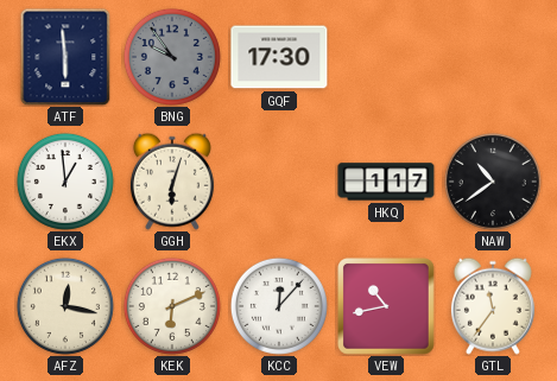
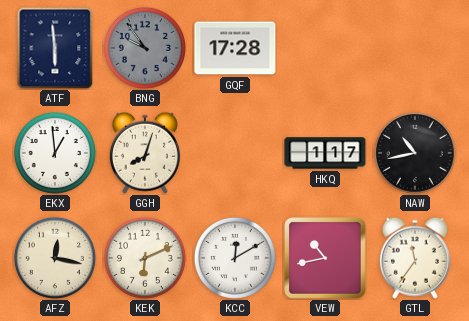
GQF: 17:30 -> 17:28
GGH: 6:03 -> 8:03
NAW: 10:39 -> 10:43
KCC: 12:07 -> 12:10
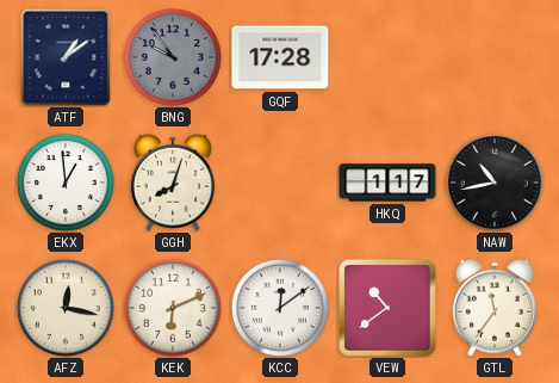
ATF: 5:59 -> 1:09
KCC: 12:10 -> 12:09
VEW: 10:43 -> 10:39
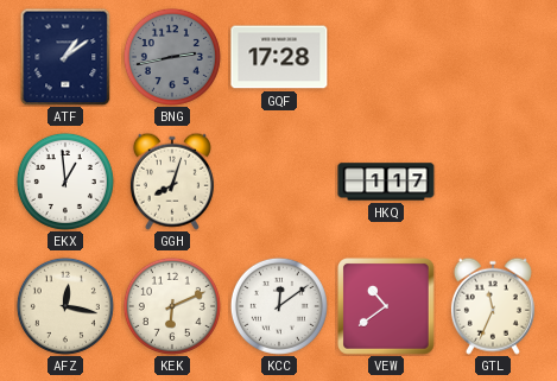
BNG: 9:54 -> 2:43
NAW: 10:43 -> none
GTL: 11:36 -> 11:34
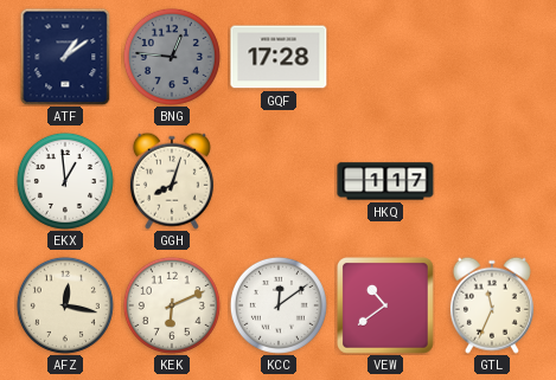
BNG: 2:43 -> 12:46
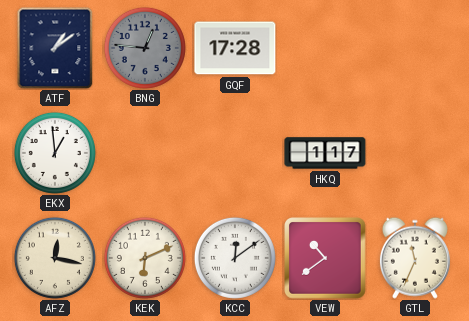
GGH: 8:03 -> none
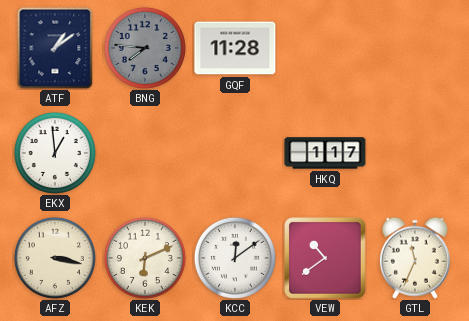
BNG: 12:46 -> 7:46
GQF: 17:28 -> 11:28
AFZ: 12:17 -> 3:17
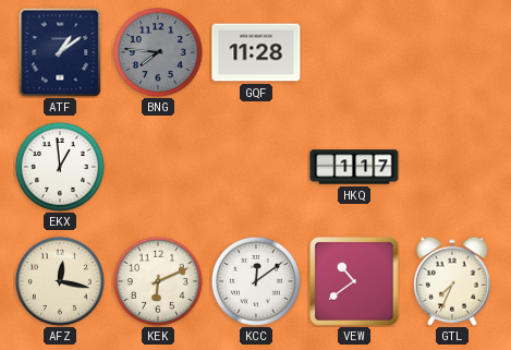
AFZ: 3:17 -> 12:17
GTL: 11:34 -> 7:34
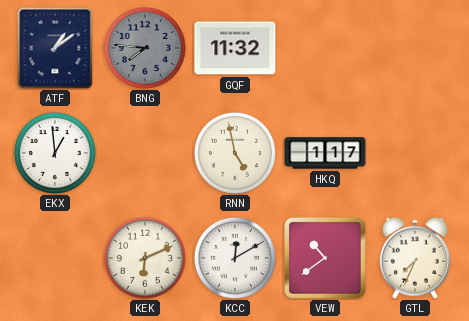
GQF: 11:28 -> 11:32
RNN: none -> 4:58
AFZ: 12:17 -> none
KCC: 12:09 -> 12:10
